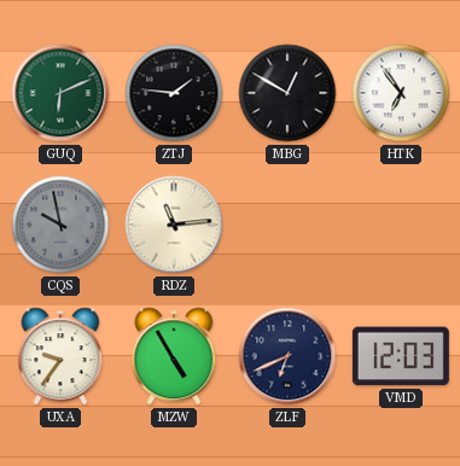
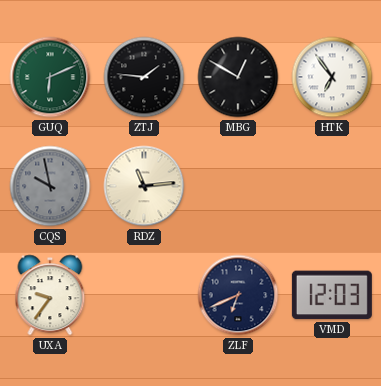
MZW: 4:55 -> none
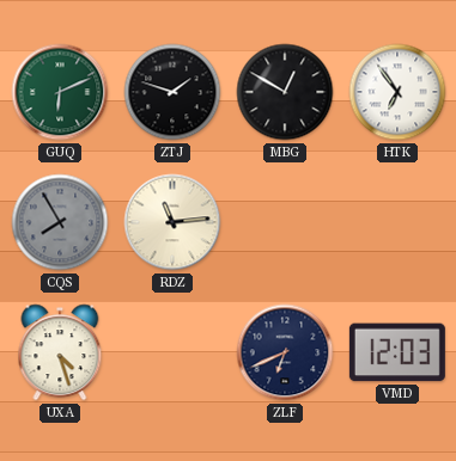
ZTJ: 1:46 -> 1:48
CQS: 9:58 -> 7:55
UXA: 9:36 -> 4:27
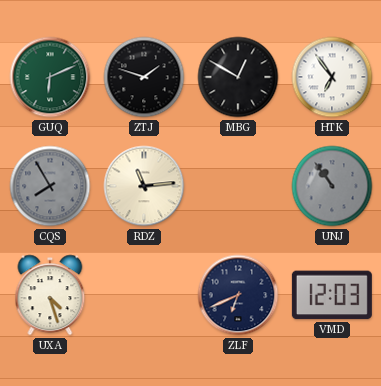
UNJ: none -> 10:54
